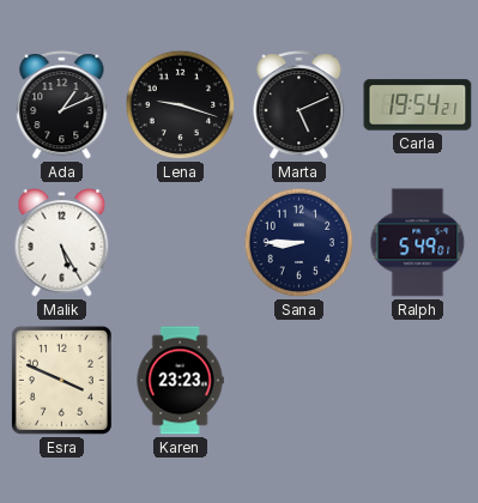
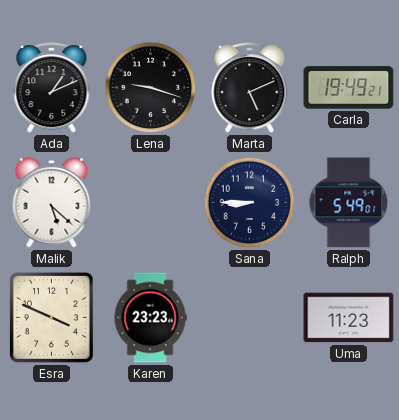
Carla: 19:54 -> 19:49
Malik: 5:25 -> 5:22
Uma: none -> 11:23
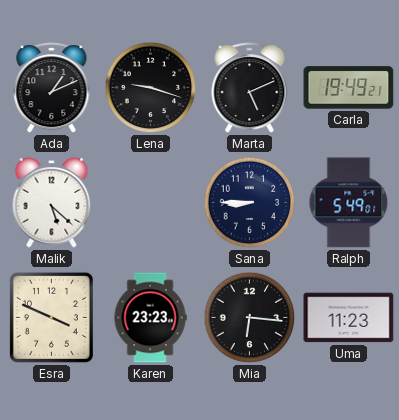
Mia: none -> 6:16
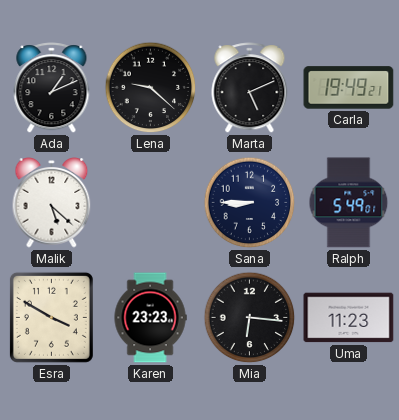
Lena: 9:18 -> 9:22
Esra: 3:49 -> 3:50
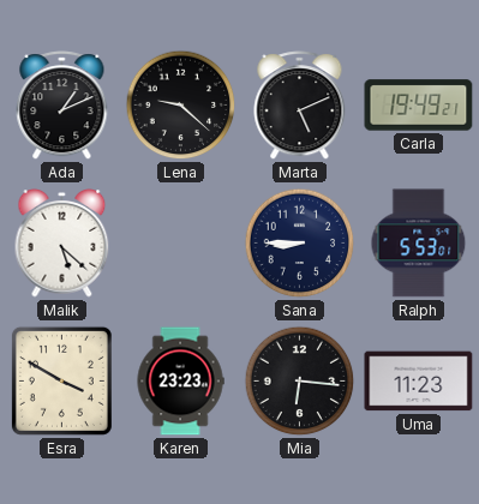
Ralph: 5:49 -> 5:53
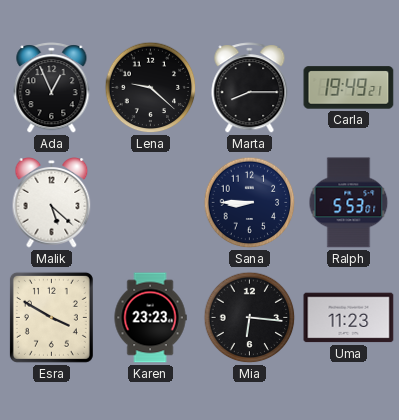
Ada: 1:11 -> 12:56
Marta: 5:11 -> 8:15
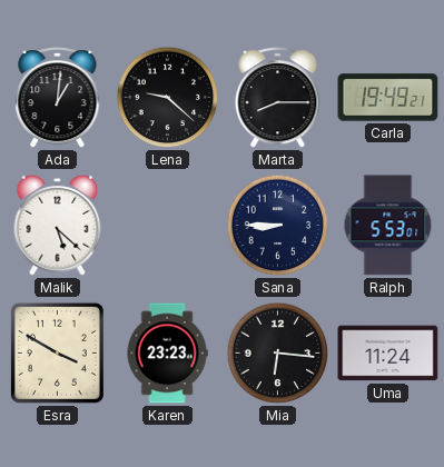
Ada: 12:56 -> 1:01
Uma: 11:23 -> 11:24
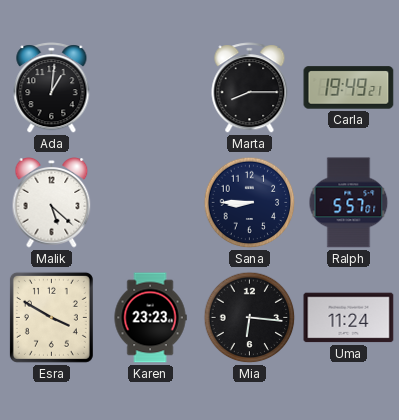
Lena: 9:22 -> none
Ralph: 5:53 -> 5:57
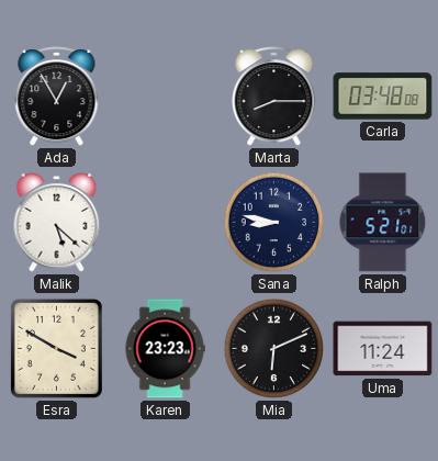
Ada: 1:01 -> 12:55
Carla: 19:49 -> 03:48
Sana: 8:45 -> 8:47
Ralph: 5:57 -> 5:21
Mia: 6:16 -> 6:11
